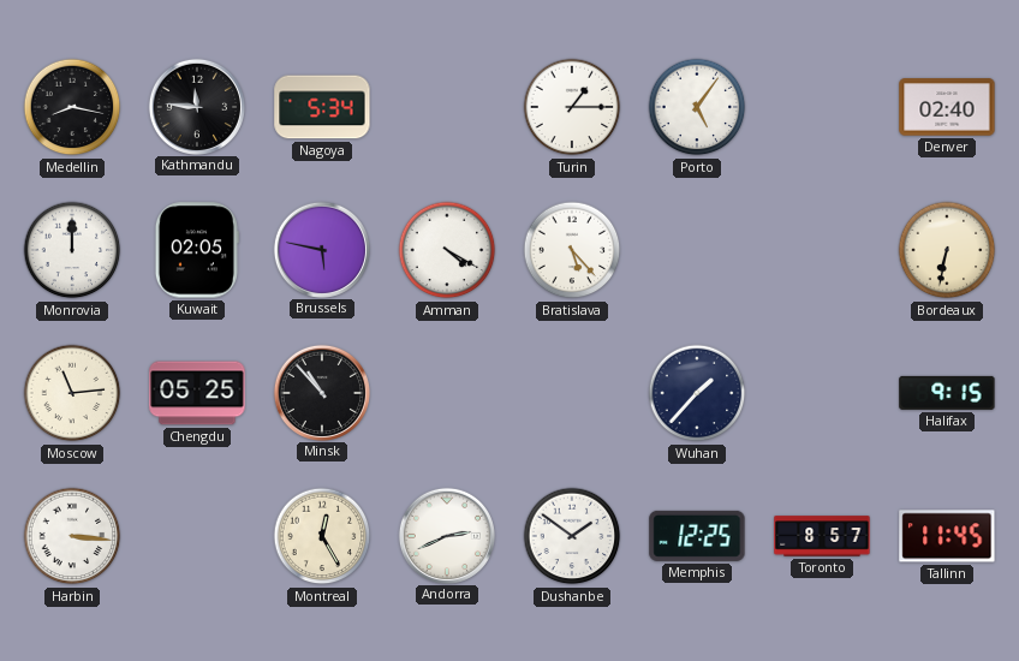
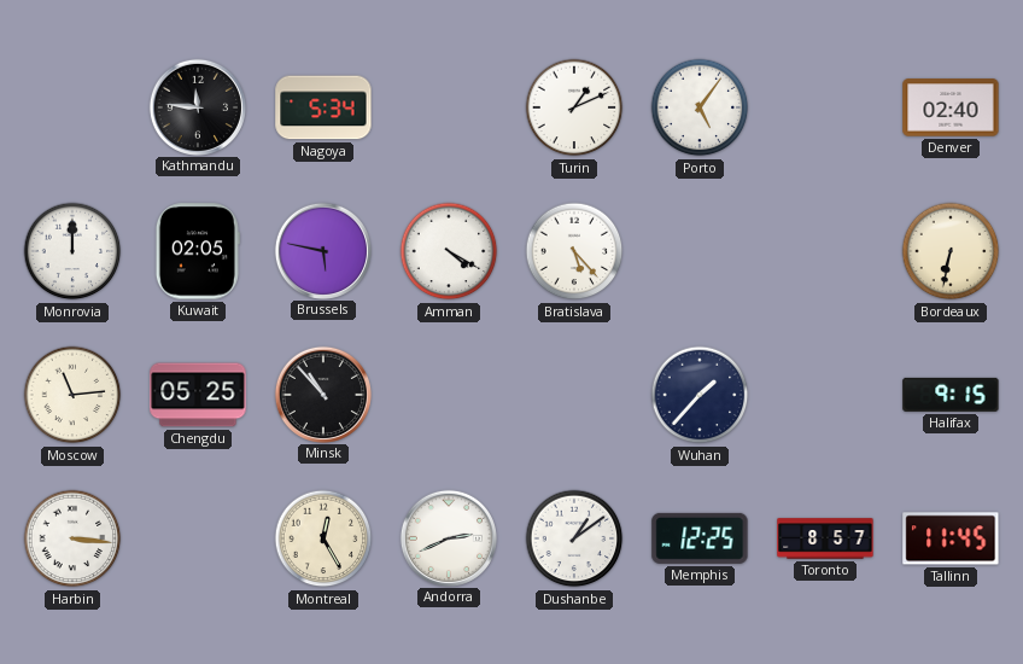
Medellin: 8:17 -> none
Turin: 1:15 -> 1:11
Dushanbe: 1:51 -> 1:09
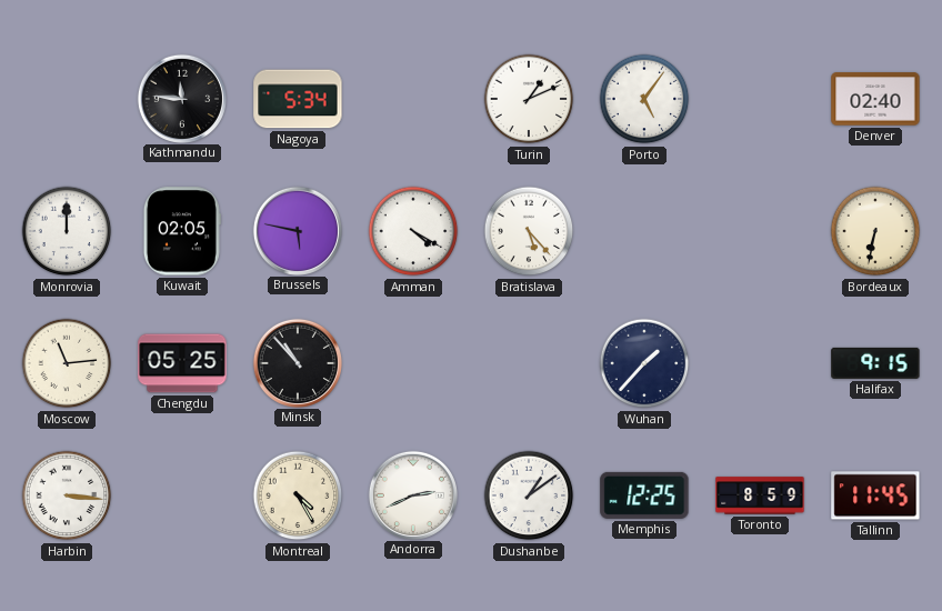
Montreal: 12:25 -> 4:25
Toronto: 8:57 -> 8:59
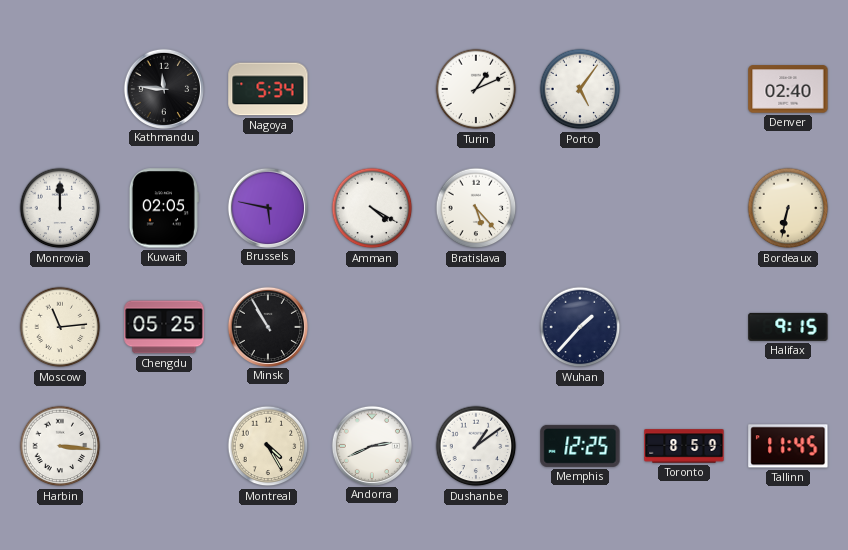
Minsk: 10:53 -> 10:55
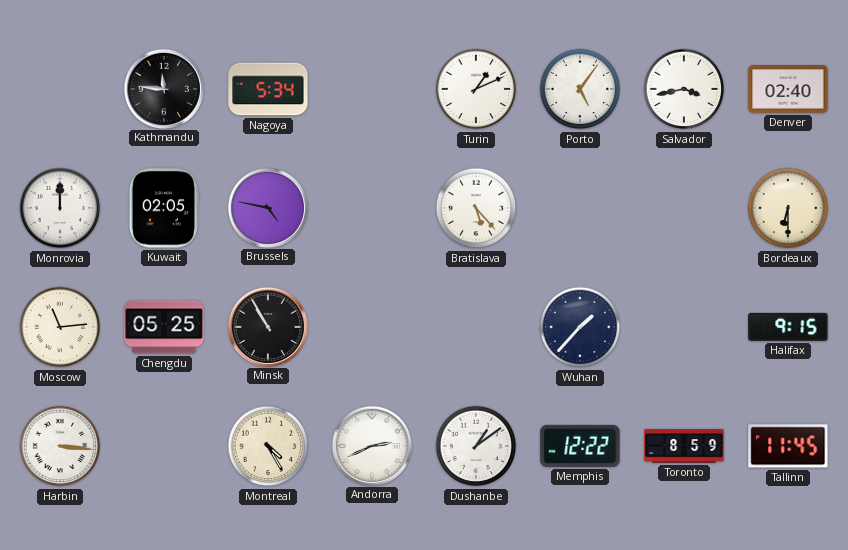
Salvador: none -> 3:43
Brussels: 5:47 -> 4:47
Amman: 4:20 -> none
Bordeaux: 6:32 -> 6:30
Memphis: 12:25 -> 12:22
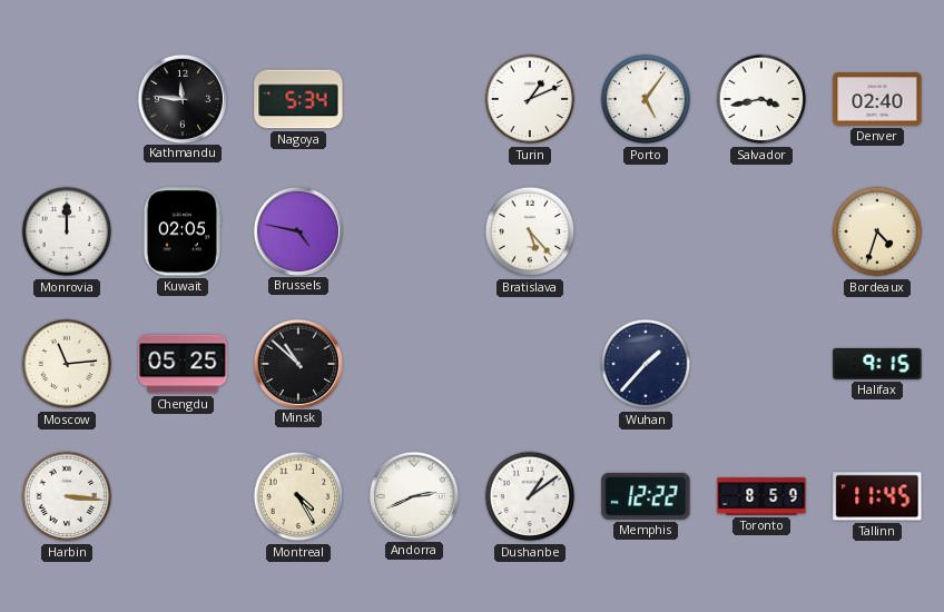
Bordeaux: 6:30 -> 4:33
Minsk: 10:55 -> 10:52
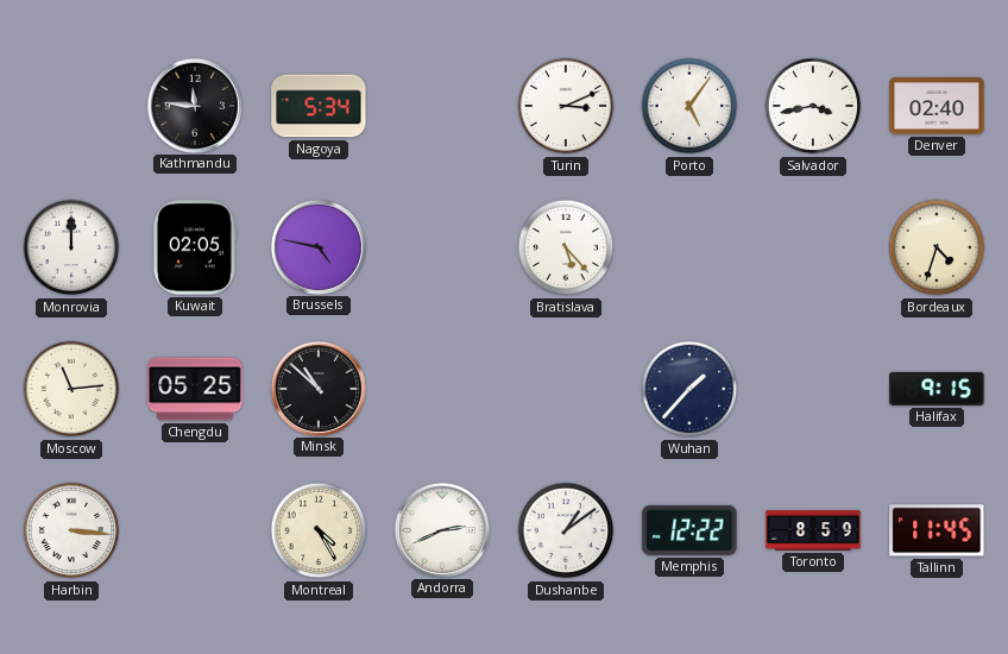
Turin: 1:11 -> 3:11
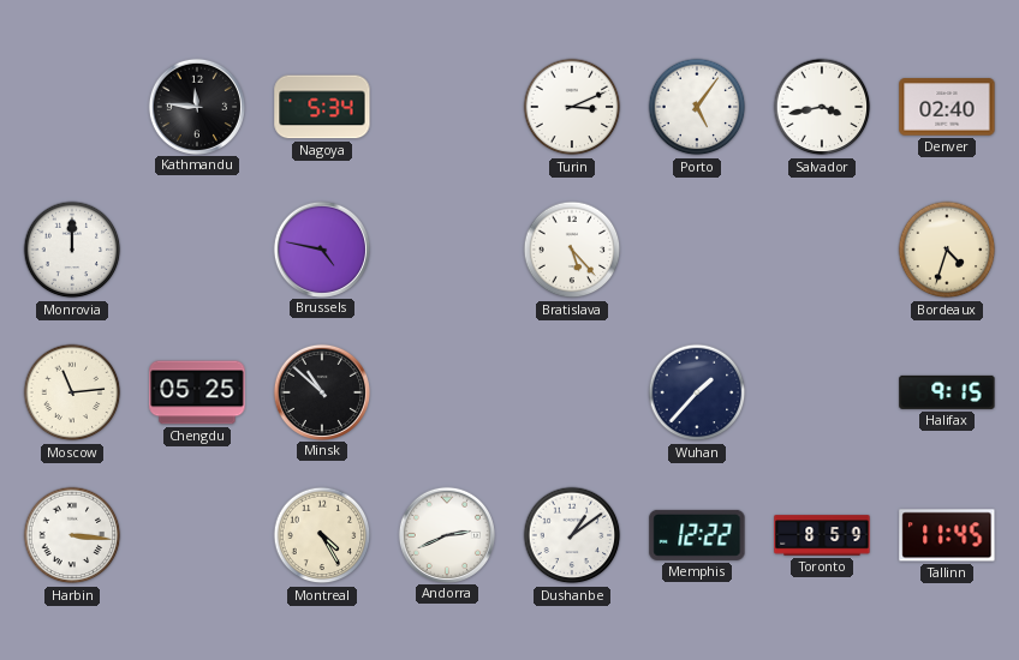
Kuwait: 02:05 -> none
